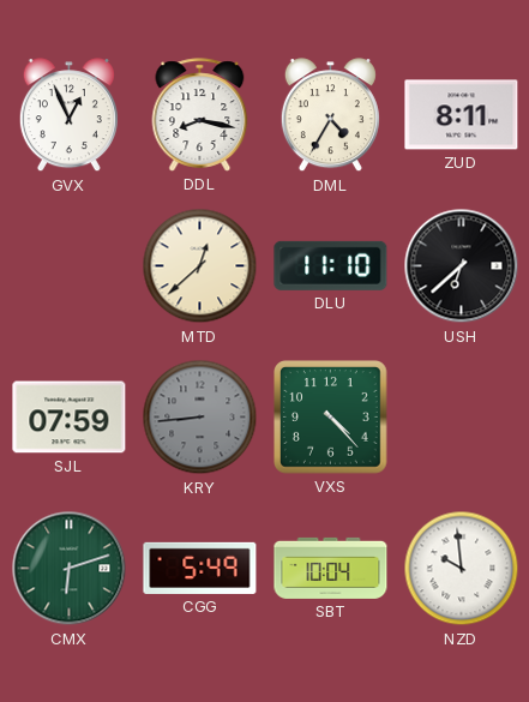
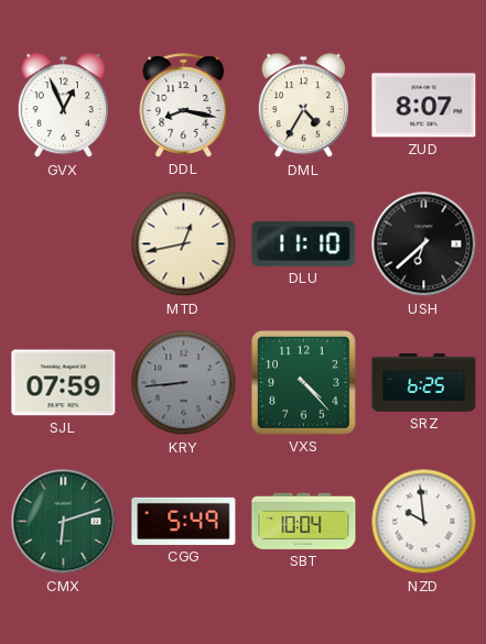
ZUD: 8:11 -> 8:07
MTD: 12:38 -> 12:43
SRZ: none -> 6:25
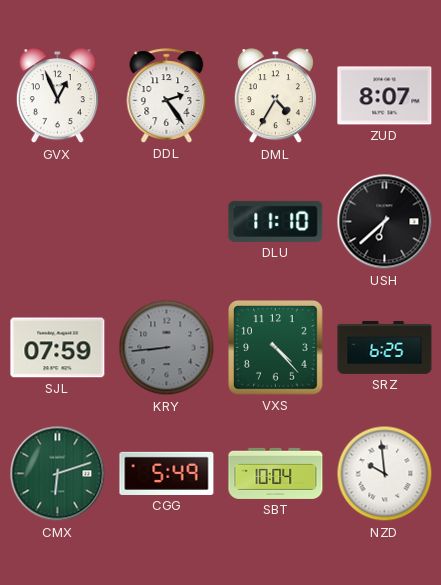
DDL: 8:17 -> 2:24
MTD: 12:43 -> none
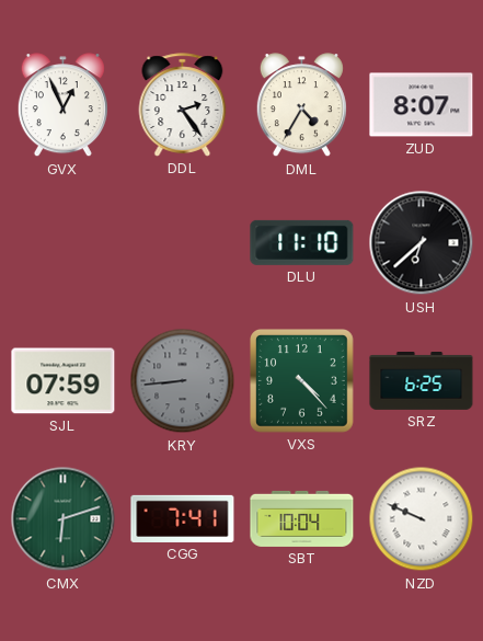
CGG: 5:49 -> 7:41
NZD: 9:59 -> 9:49
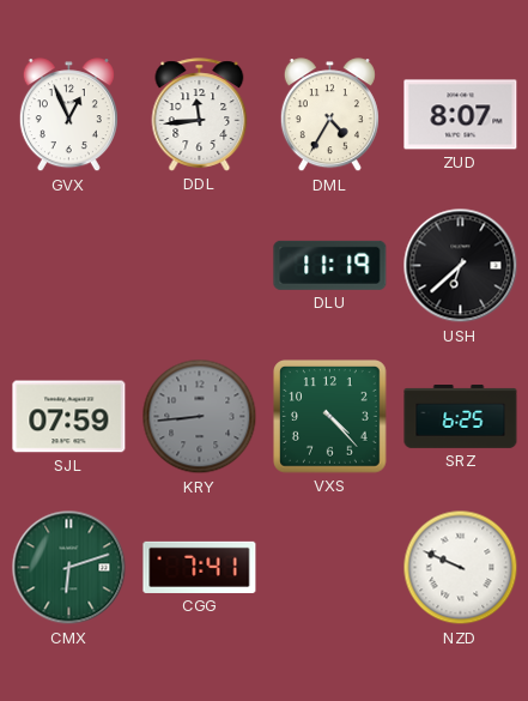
DDL: 2:24 -> 11:44
DLU: 11:10 -> 11:19
SBT: 10:04 -> none
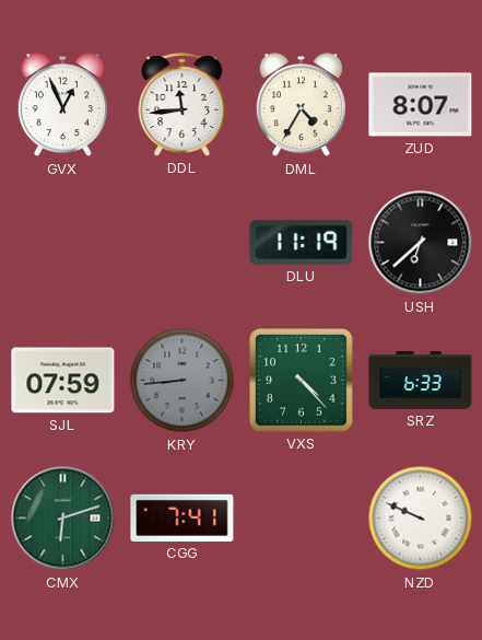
SRZ: 6:25 -> 6:33
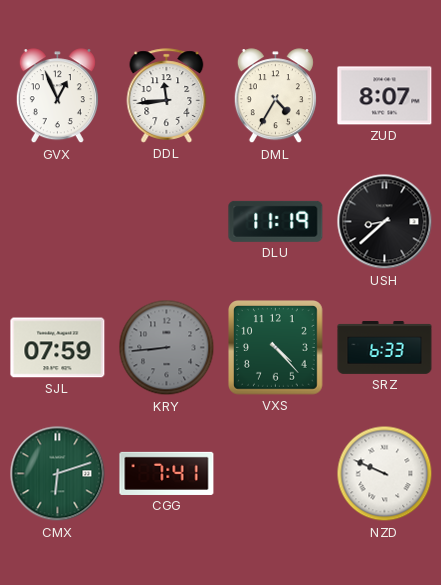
USH: 6:38 -> 8:38
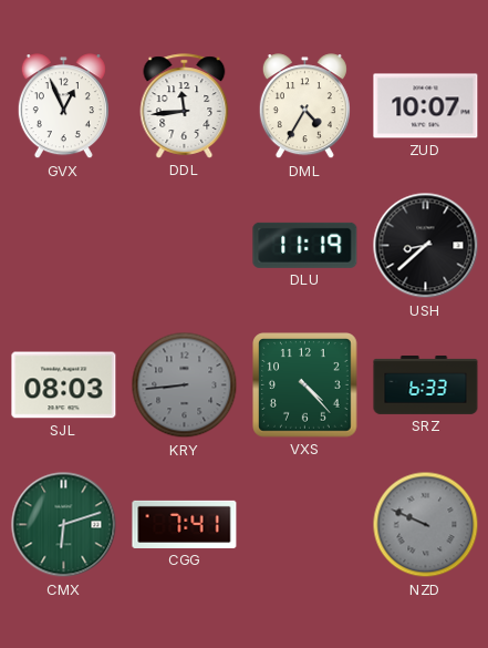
ZUD: 8:07 -> 10:07
SJL: 07:59 -> 08:03
NZD dial: white -> grey
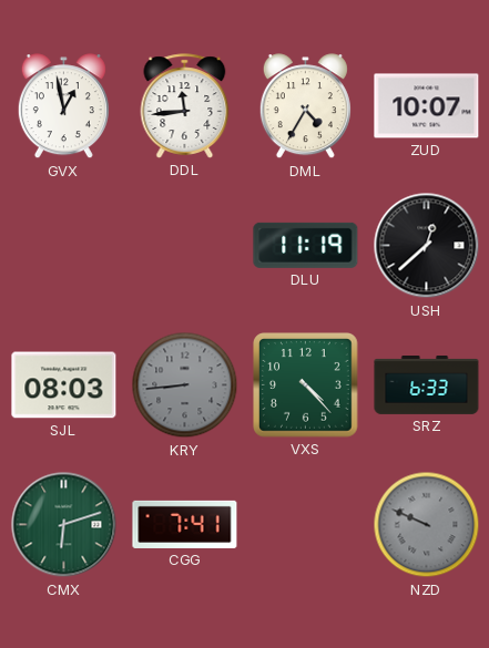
GVX: 12:56 -> 12:58
USH: 8:38 -> 12:38
